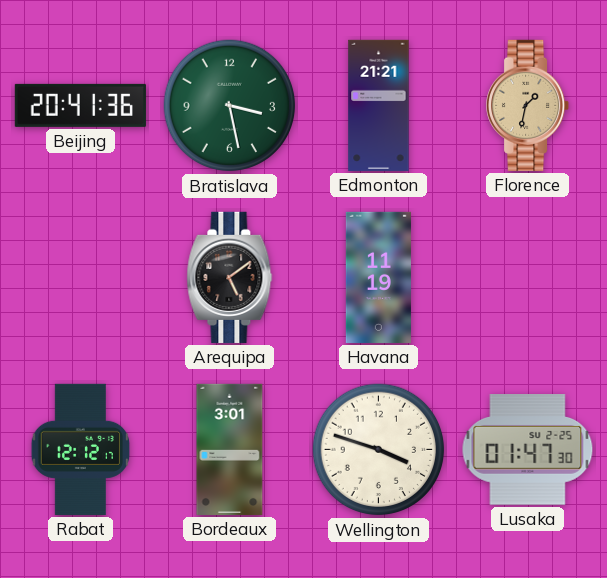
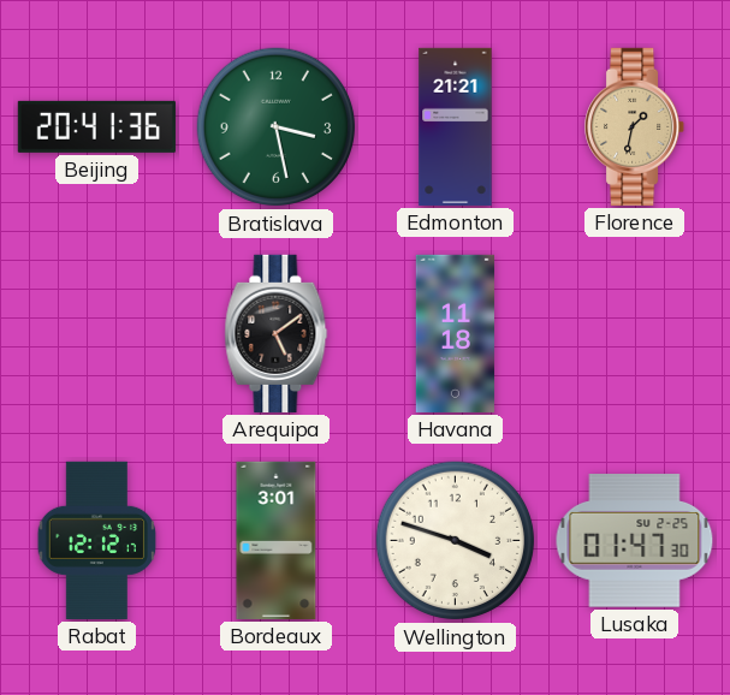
Havana: 11:19 -> 11:18
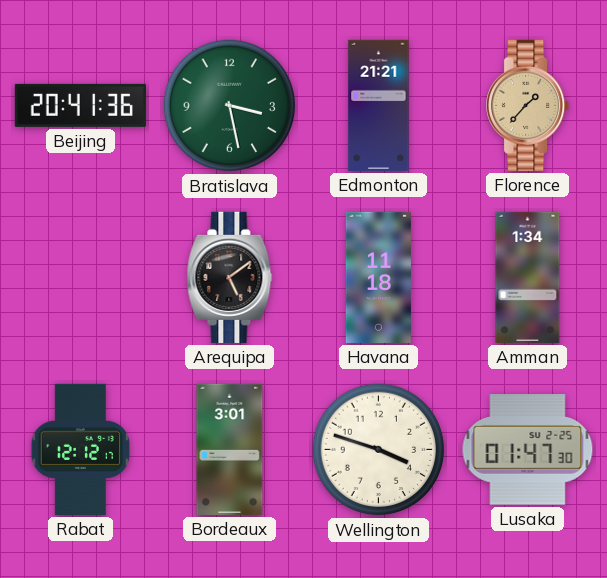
Florence: 1:32 -> 1:37
Amman: none -> 1:34
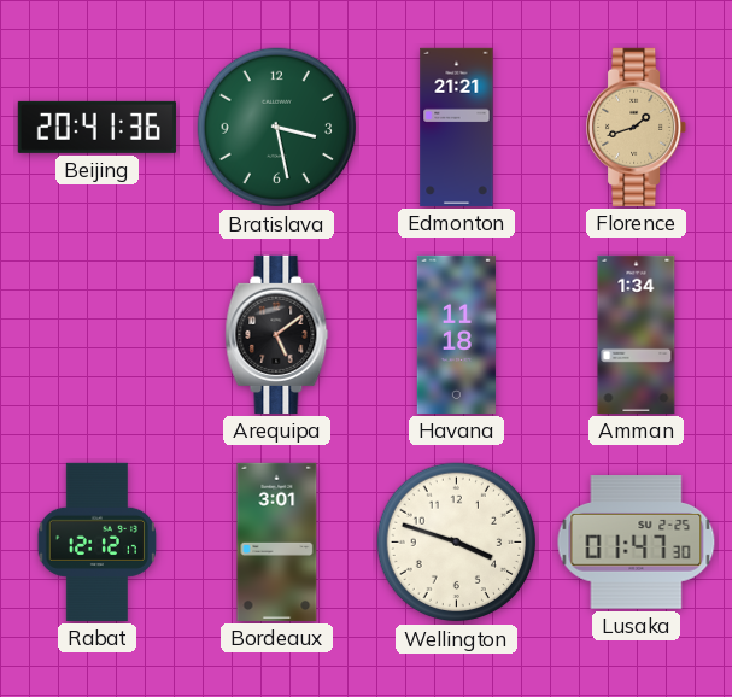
Florence: 1:37 -> 1:42
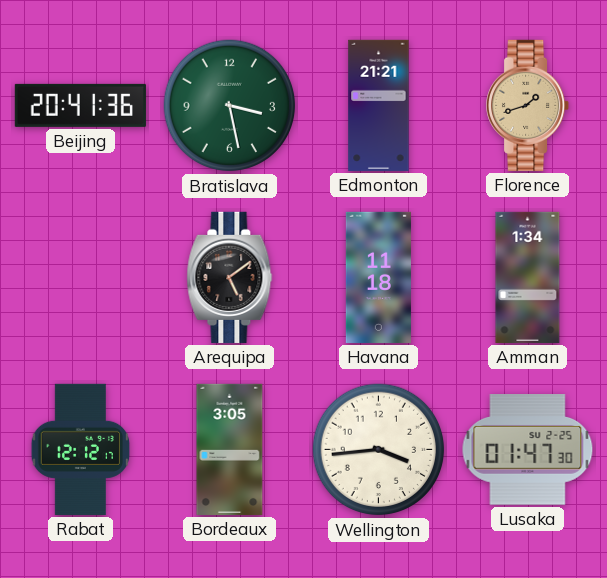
Bordeaux: 3:01 -> 3:05
Wellington: 3:48 -> 3:44
